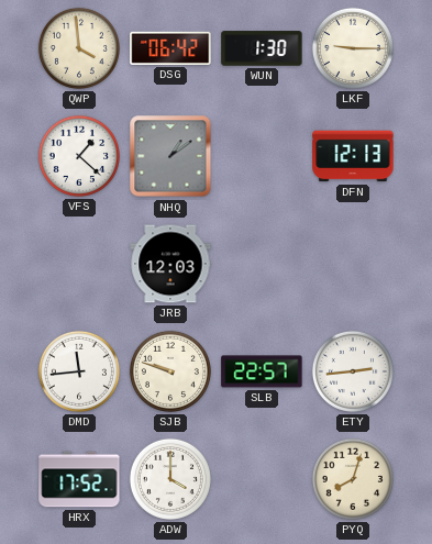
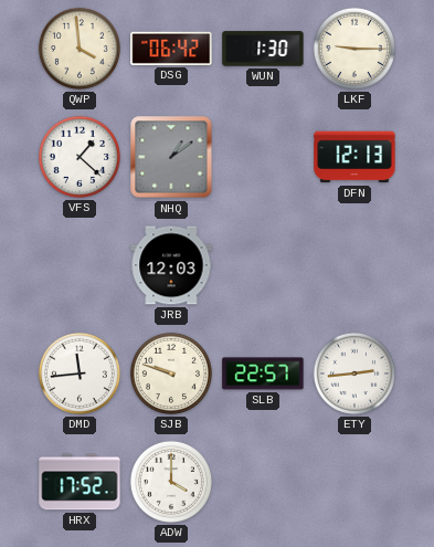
PYQ: 8:03 -> none
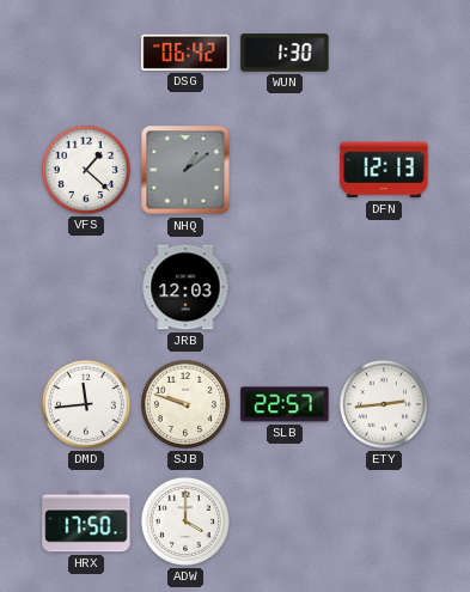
QWP: 3:59 -> none
LKF: 9:15 -> none
HRX: 17:52 -> 17:50
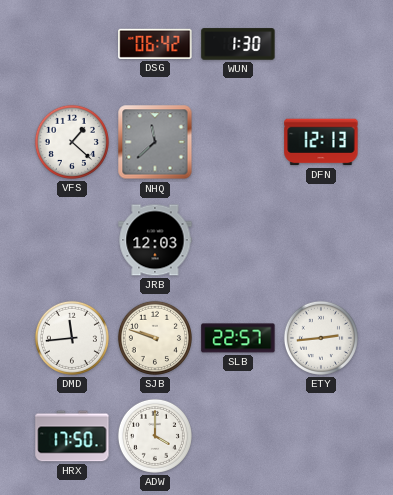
NHQ: 1:09 -> 11:38
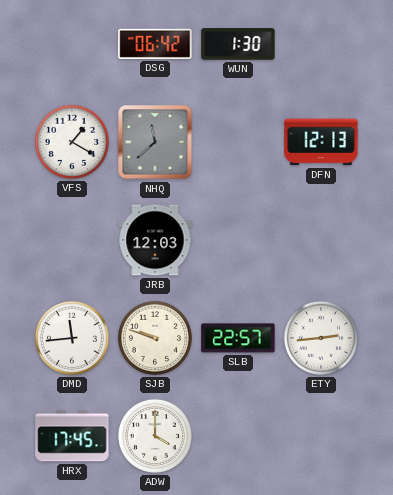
VFS: 1:22 -> 1:20
HRX: 17:50 -> 17:45
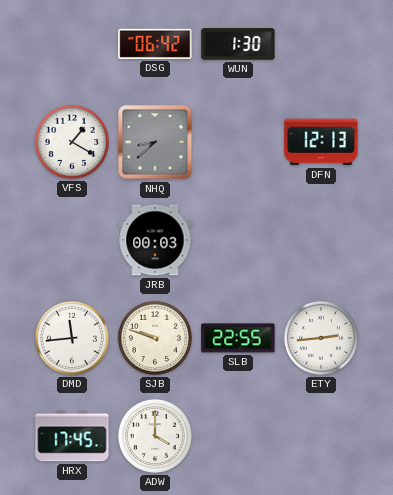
NHQ: 11:38 -> 8:38
JRB: 12:03 -> 00:03
SLB: 22:57 -> 22:55
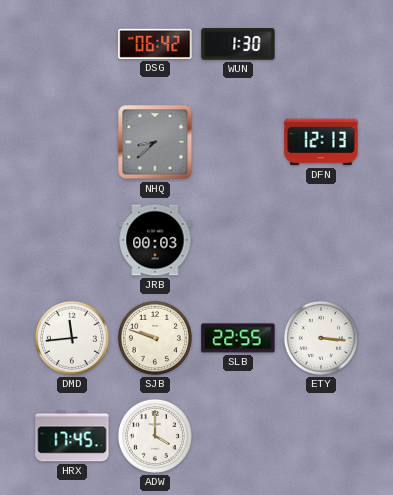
VFS: 1:20 -> none
ETY: 2:44 -> 3:16
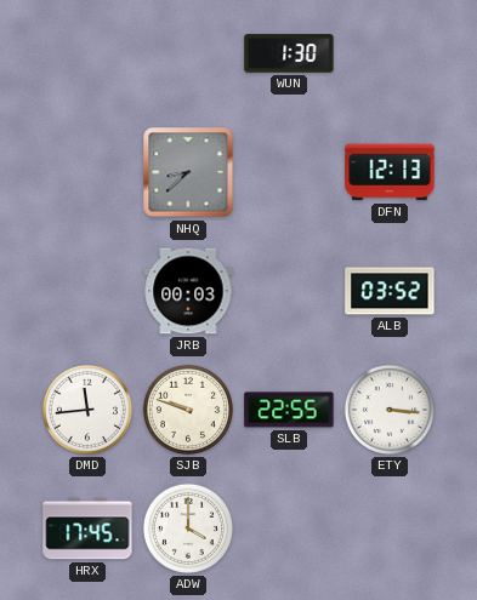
DSG: 06:42 -> none
ALB: none -> 03:52
